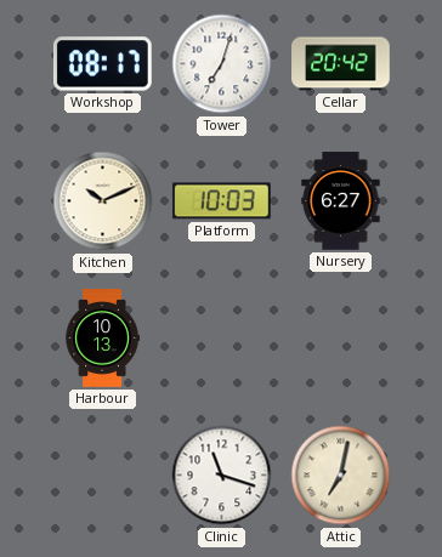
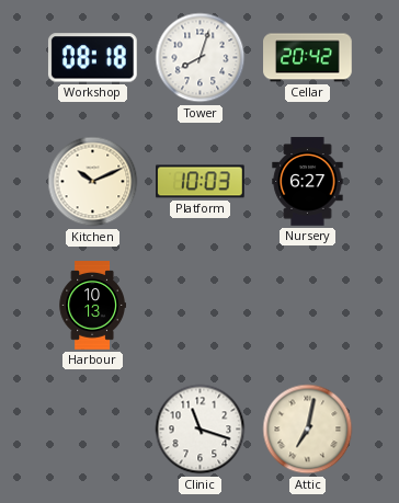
Workshop: 08:17 -> 08:18
Tower: 7:03 -> 8:03
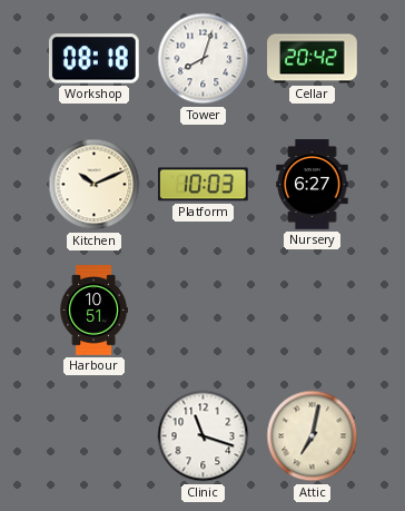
Harbour: 10:13 -> 10:51
